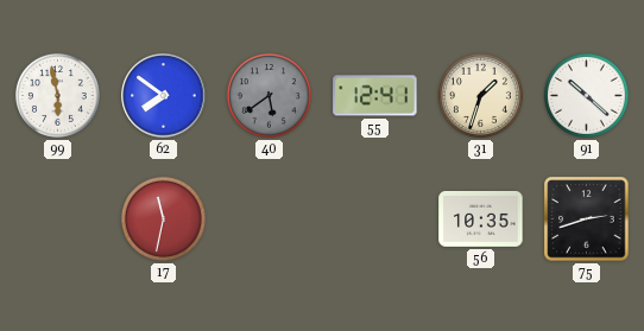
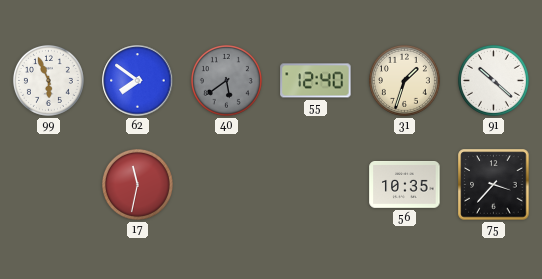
99: 5:58 -> 5:56
55: 12:41 -> 12:40
75: 2:42 -> 3:37
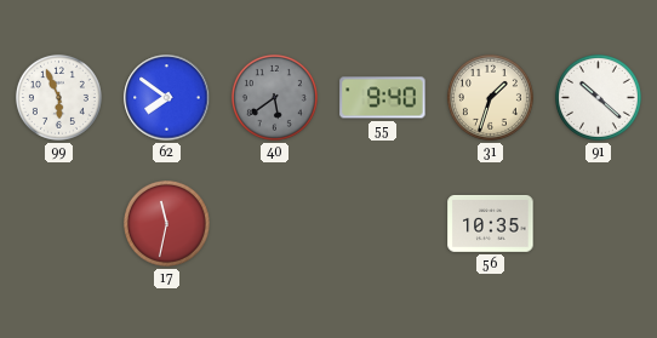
55: 12:40 -> 9:40
75: 3:37 -> none
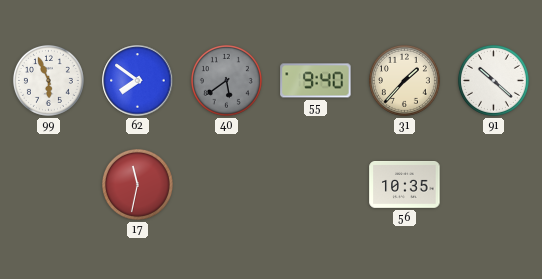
31: 1:33 -> 1:37
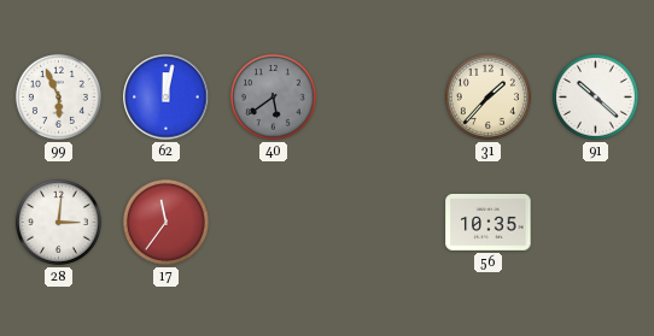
62: 7:51 -> 12:02
55: 9:40 -> none
28: none -> 3:01
17: 11:32 -> 11:36
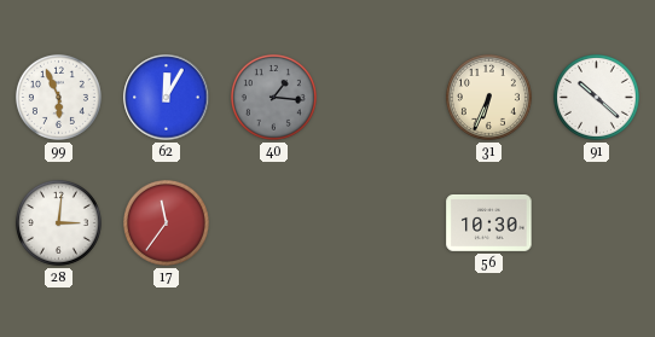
62: 12:02 -> 12:05
40: 5:39 -> 1:16
31: 1:37 -> 6:34
56: 10:35 -> 10:30
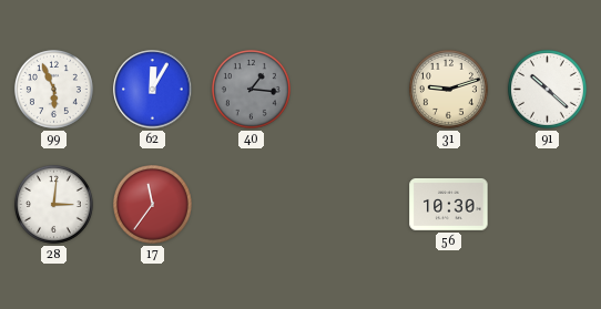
31: 6:34 -> 9:12
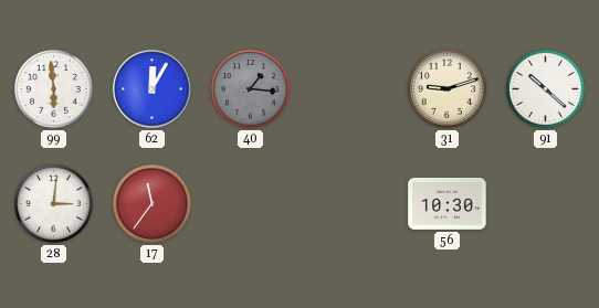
99: 5:56 -> 5:59
